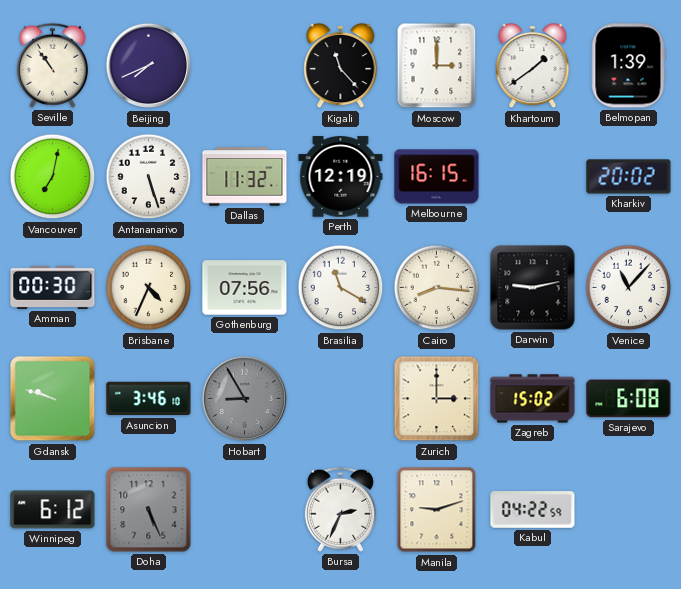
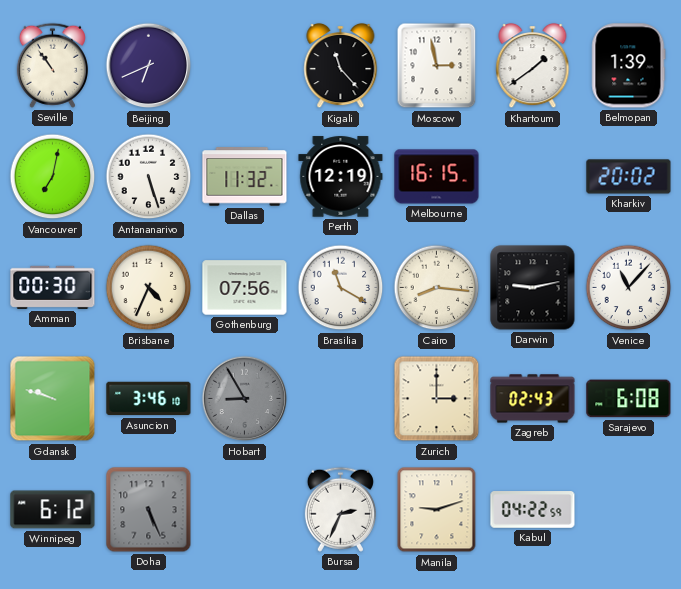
Beijing: 7:41 -> 6:41
Moscow: 3:00 -> 2:58
Zagreb: 15:02 -> 02:43
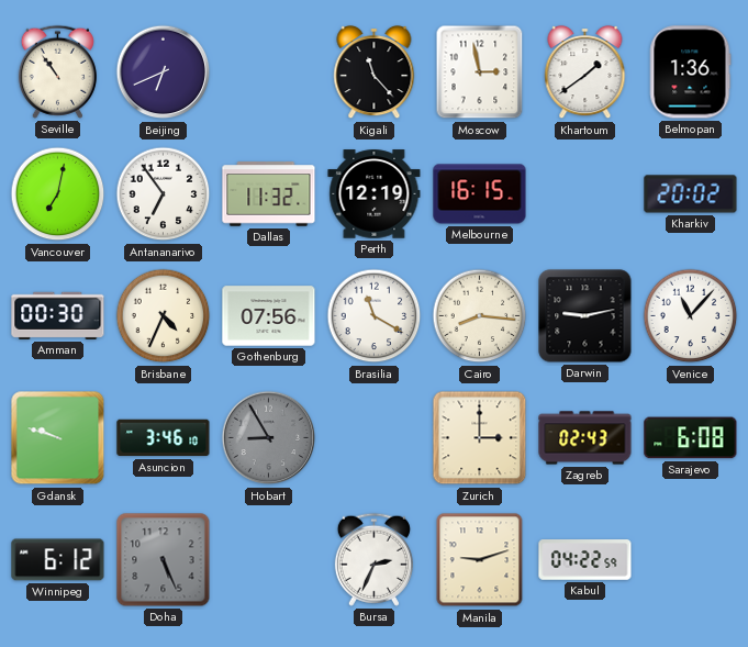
Belmopan: 1:39 -> 1:36
Antananarivo: 5:27 -> 6:54
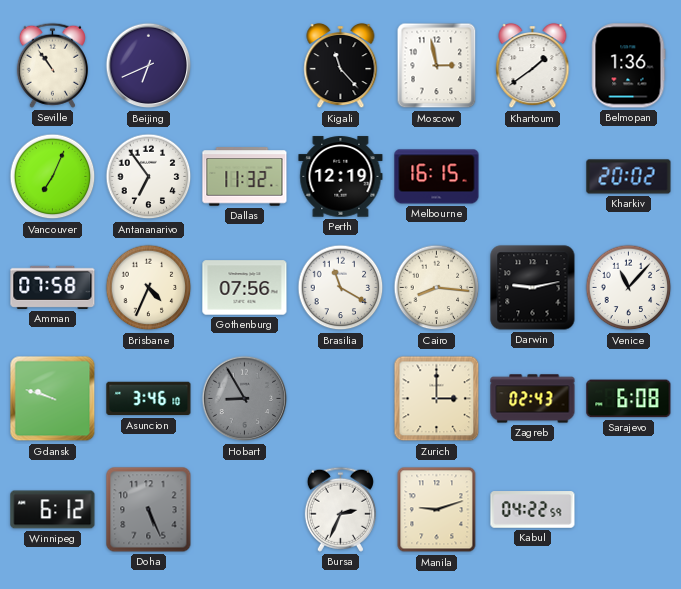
Vancouver: 7:02 -> 7:04
Amman: 00:30 -> 07:58
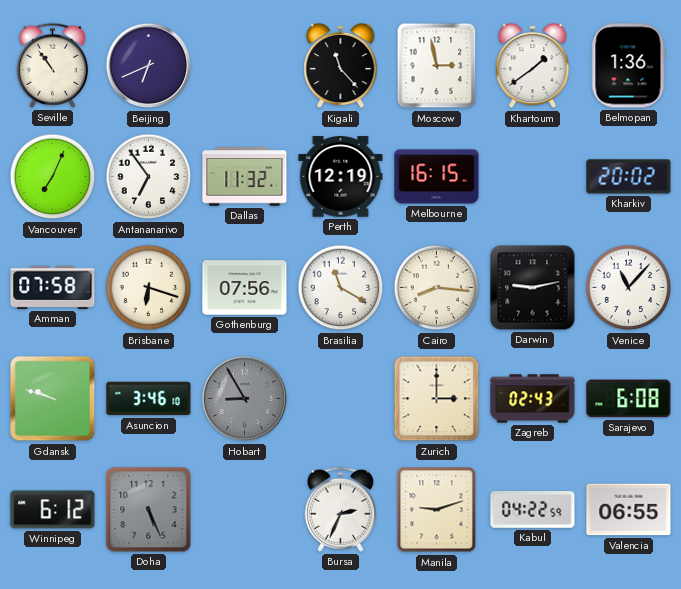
Brisbane: 4:34 -> 6:18
Valencia: none -> 06:55
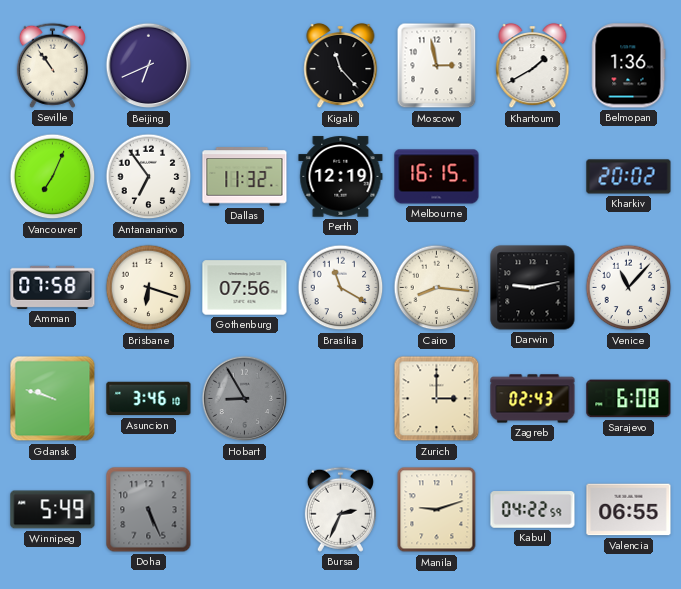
Khartoum: 1:39 -> 1:40
Winnipeg: 6:12 -> 5:49
